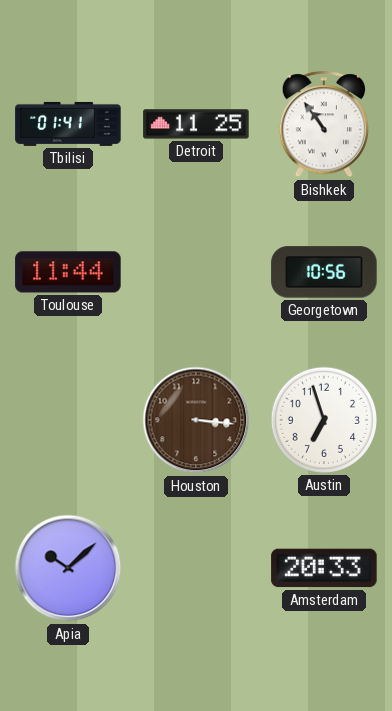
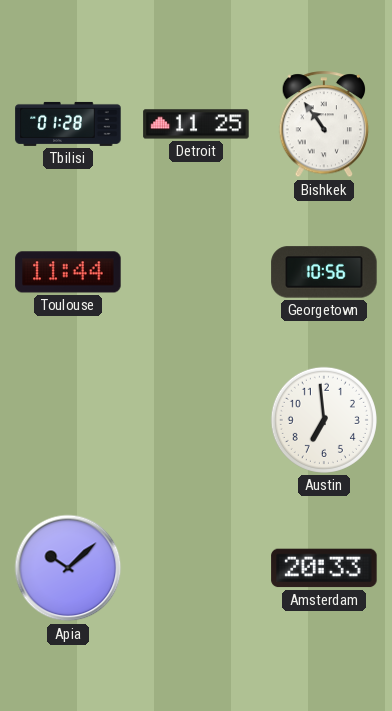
Tbilisi: 01:41 -> 01:28
Houston: 3:16 -> none
Austin: 6:57 -> 6:59
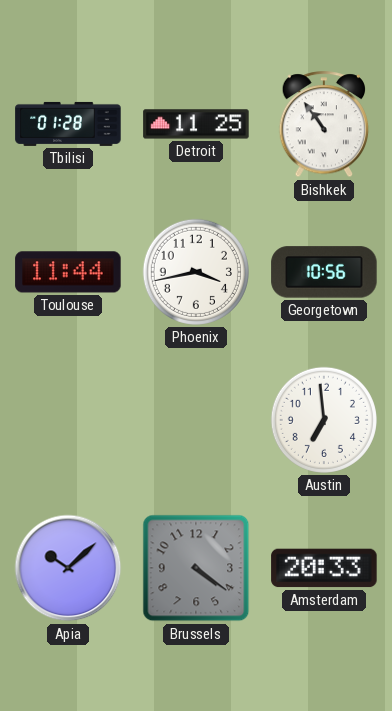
Phoenix: none -> 3:43
Brussels: none -> 4:21
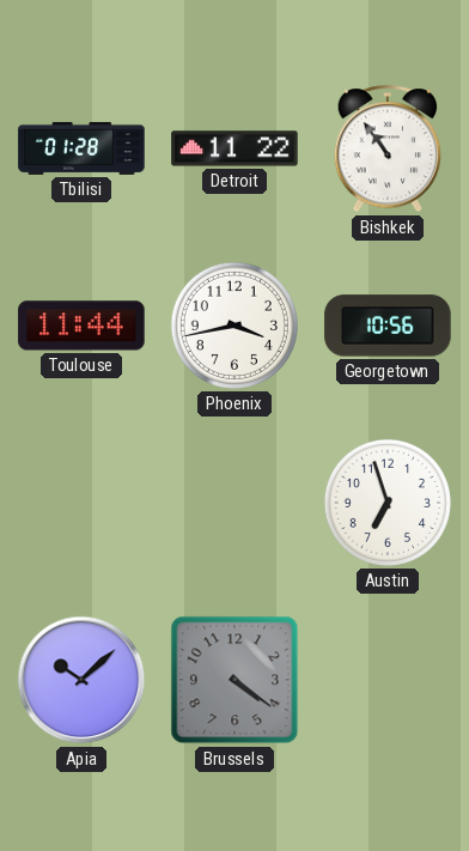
Detroit: 11:25 -> 11:22
Austin: 6:59 -> 6:57
Amsterdam: 20:33 -> none
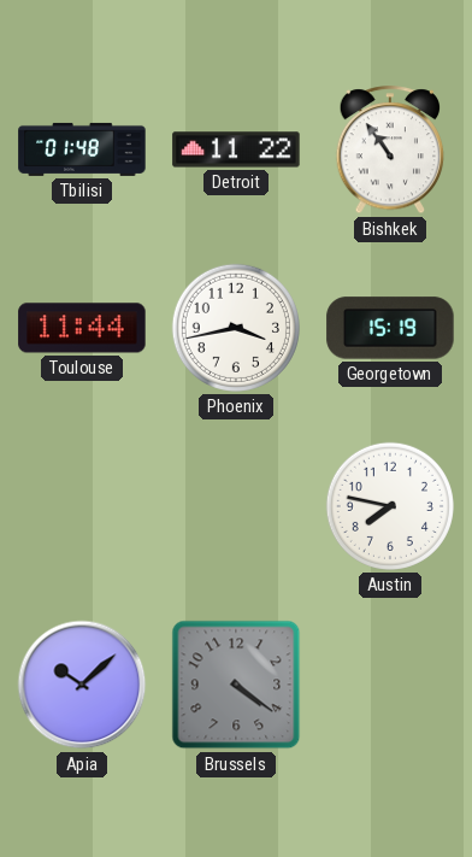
Tbilisi: 01:28 -> 01:48
Georgetown: 10:56 -> 15:19
Austin: 6:57 -> 7:47
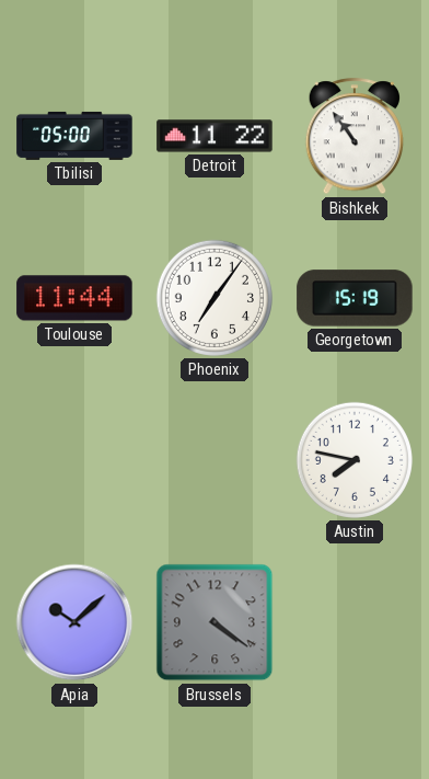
Tbilisi: 01:48 -> 05:00
Phoenix: 3:43 -> 7:06
